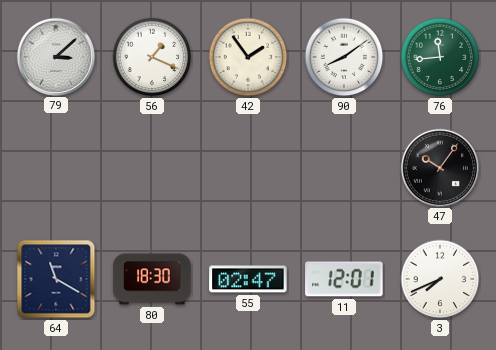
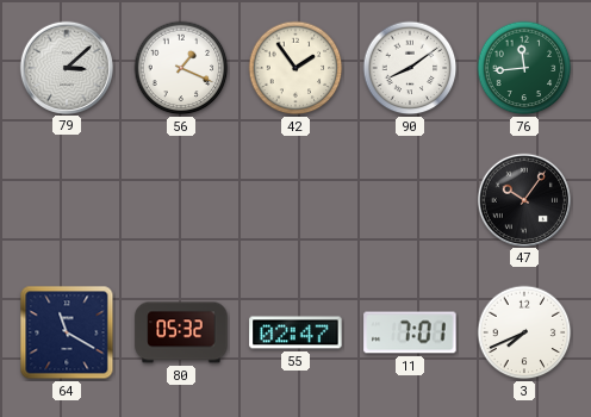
80: 18:30 -> 05:32
11: 12:01 -> 7:01
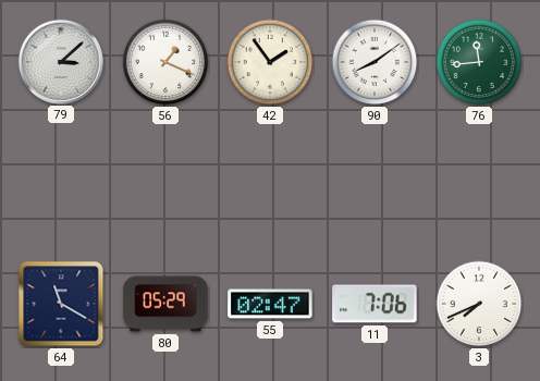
47: 10:06 -> none
80: 05:32 -> 05:29
11: 7:01 -> 7:06
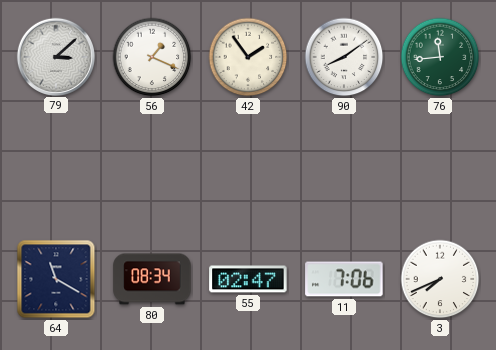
80: 05:29 -> 08:34
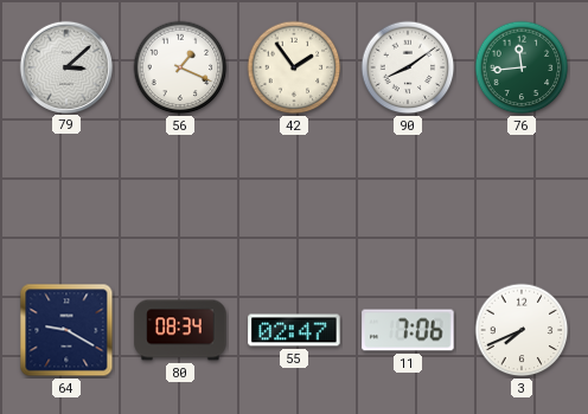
64: 11:20 -> 9:20
